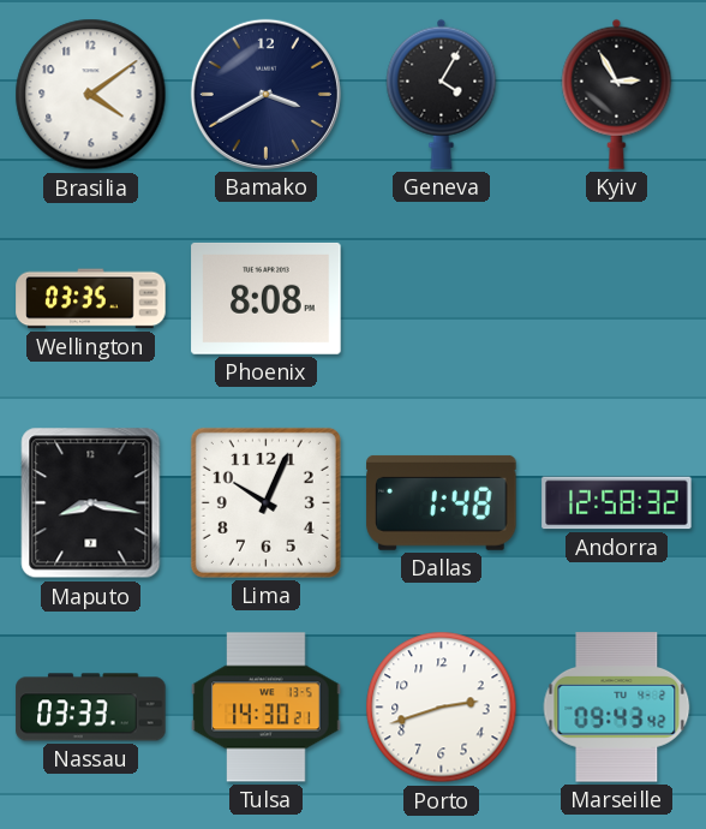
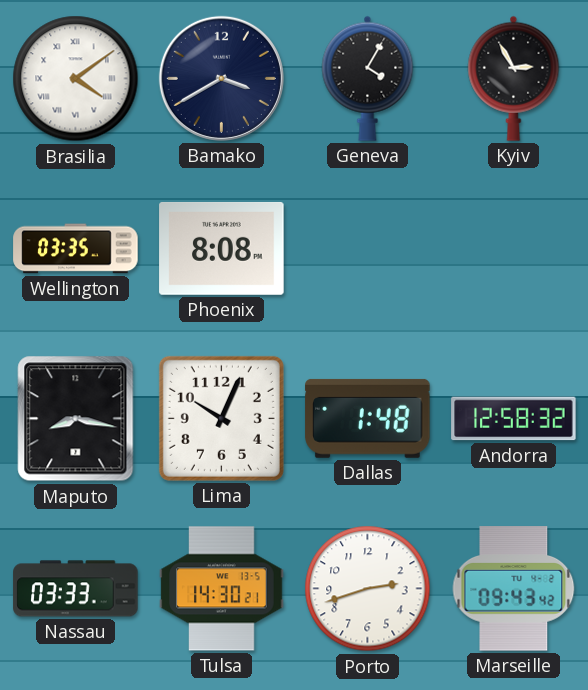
Brasilia numerals: Arabic -> Roman
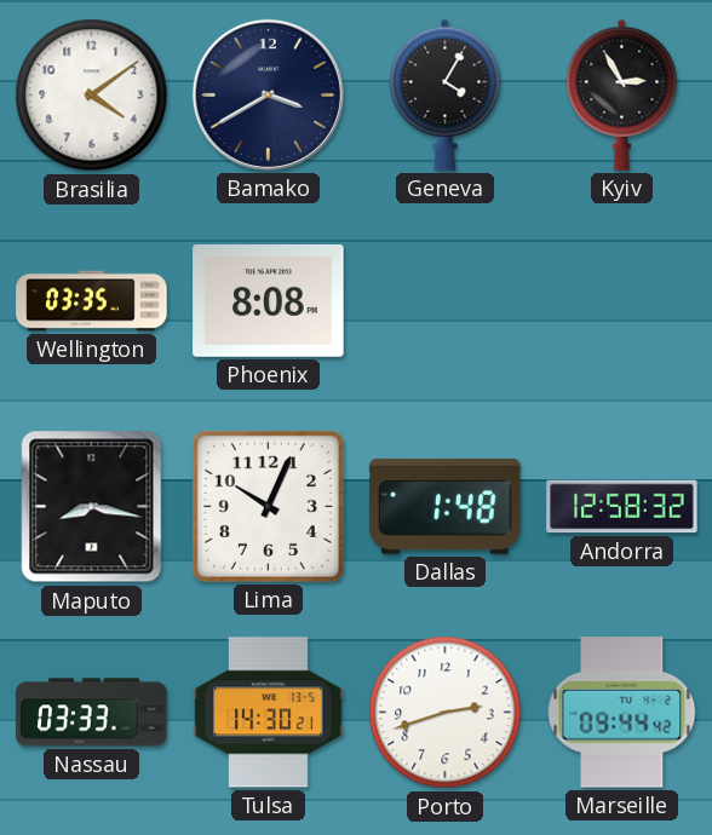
Brasilia numerals: Roman -> Arabic
Marseille: 09:43 -> 09:44
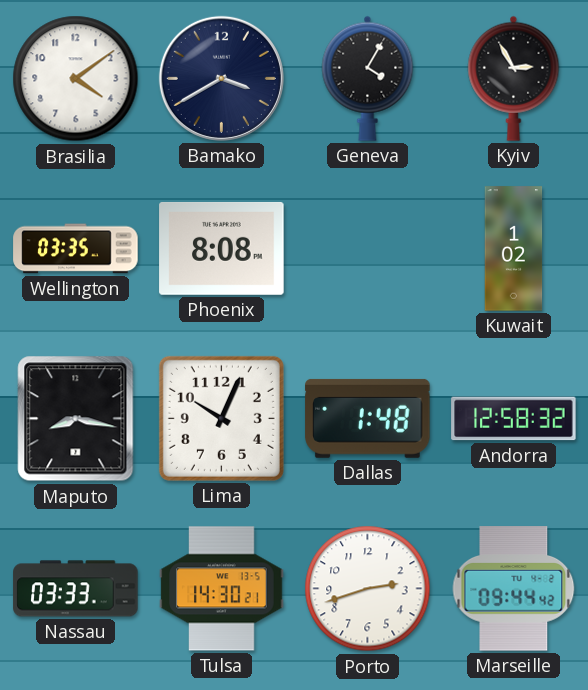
Kuwait: none -> 1:02
